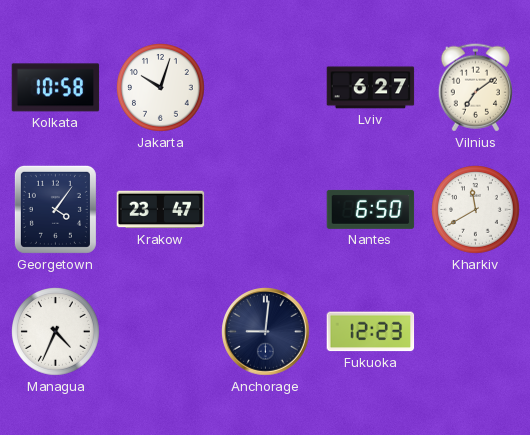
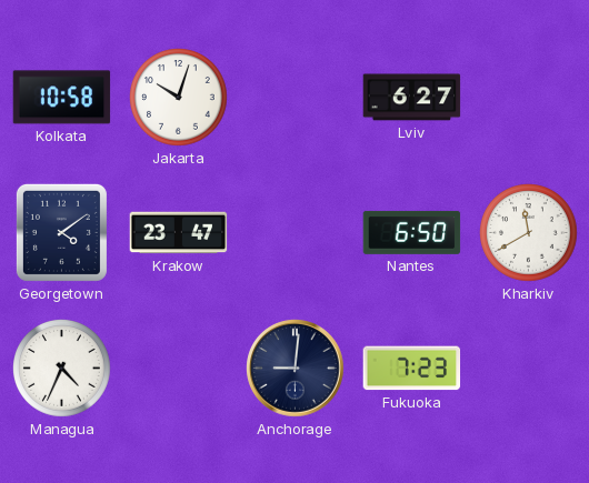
Vilnius: 7:09 -> none
Georgetown: 4:06 -> 4:09
Fukuoka: 12:23 -> 7:23
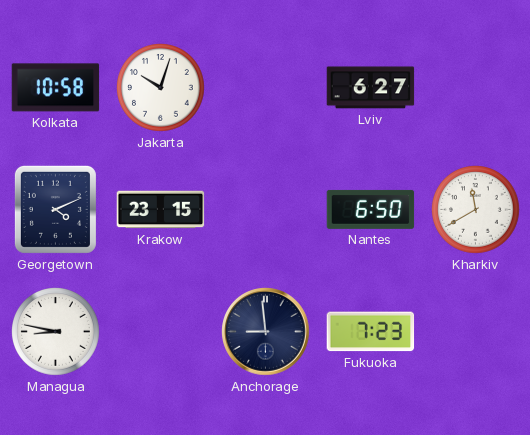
Georgetown: 4:09 -> 4:11
Krakow: 23:47 -> 23:15
Managua: 4:34 -> 8:47
Anchorage: 9:01 -> 8:59
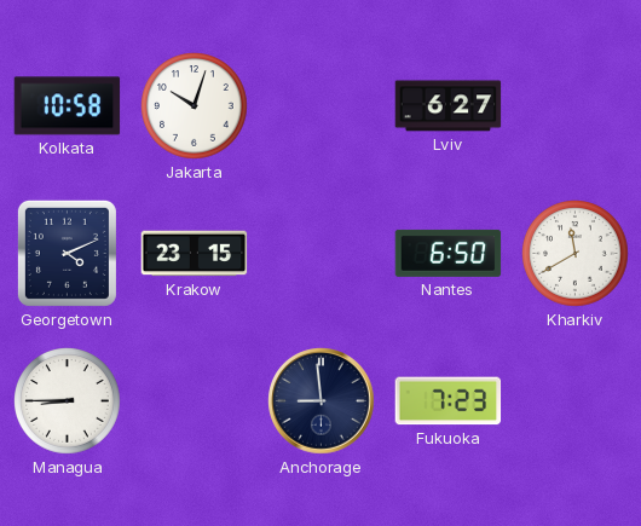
Managua: 8:47 -> 8:45
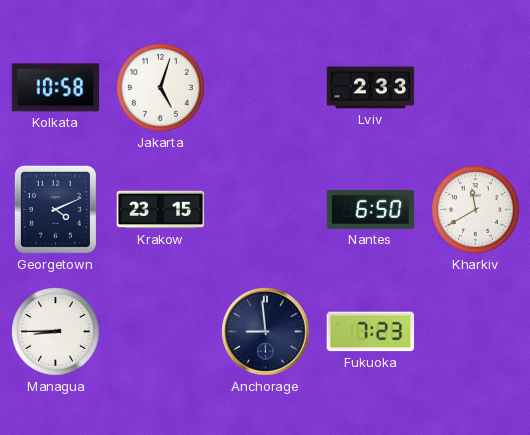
Jakarta: 10:03 -> 5:03
Lviv: 6:27 -> 2:33
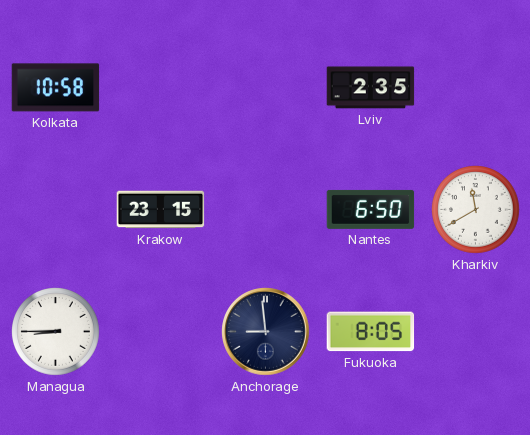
Jakarta: 5:03 -> none
Lviv: 2:33 -> 2:35
Georgetown: 4:11 -> none
Fukuoka: 7:23 -> 8:05
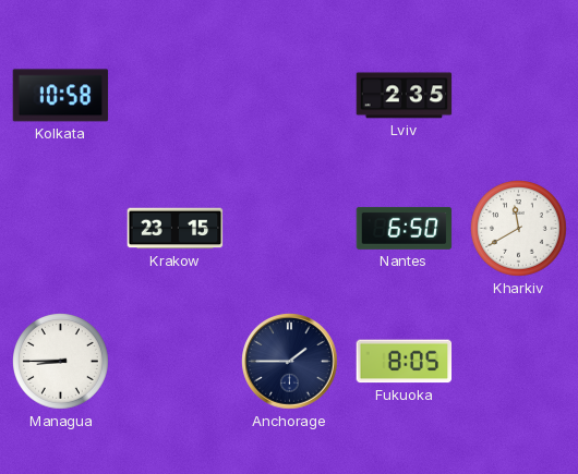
Anchorage: 8:59 -> 1:45
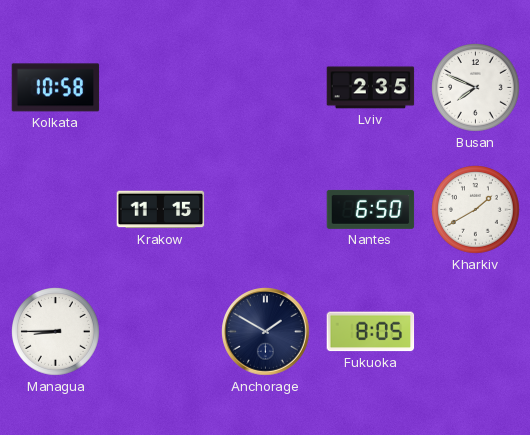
Busan: none -> 7:49
Krakow: 23:15 -> 11:15
Kharkiv: 11:40 -> 1:40
Anchorage: 1:45 -> 1:50
